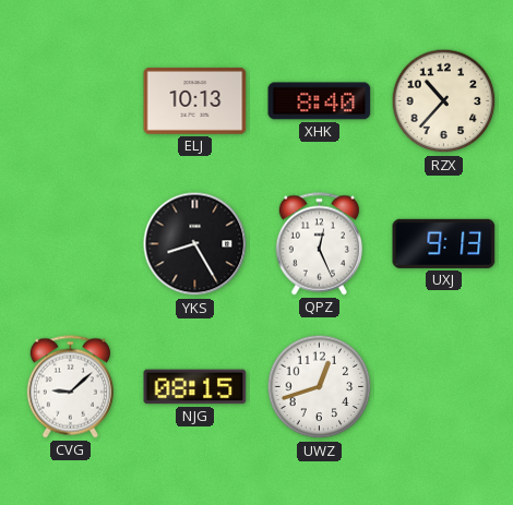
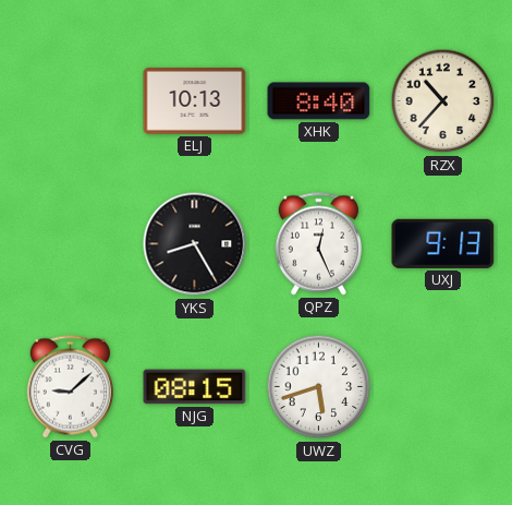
UWZ: 12:42 -> 5:42
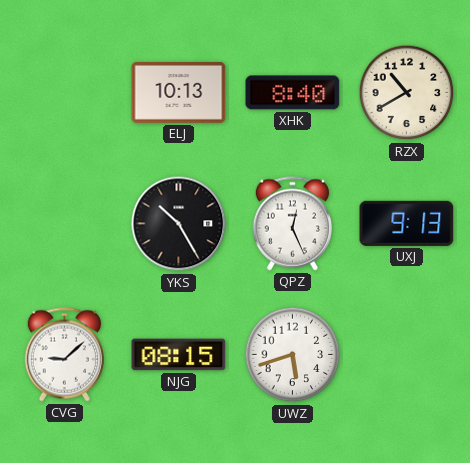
RZX: 10:37 -> 10:40
YKS: 8:25 -> 10:25
